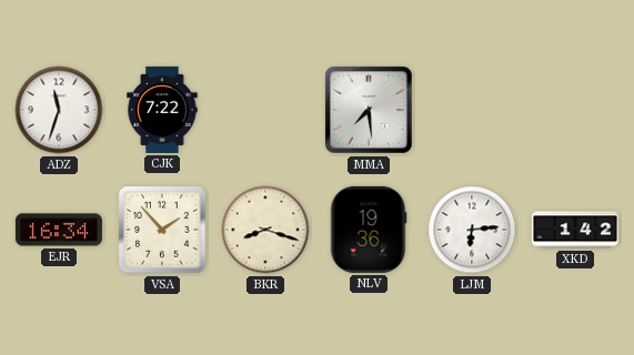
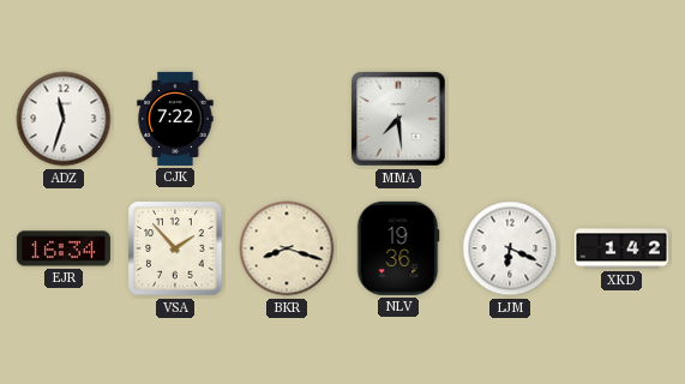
LJM: 6:14 -> 6:19
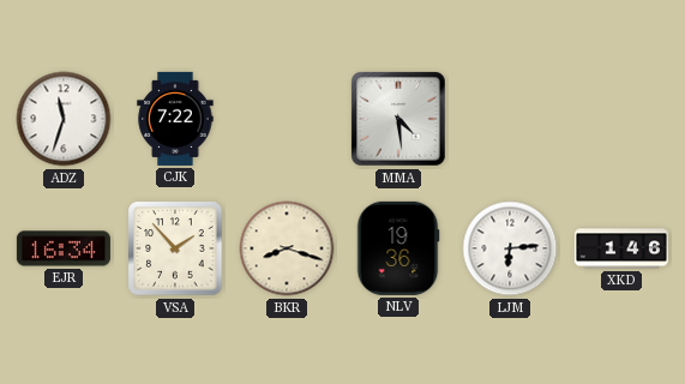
MMA: 7:29 -> 4:29
LJM: 6:19 -> 6:14
XKD: 1:42 -> 1:46
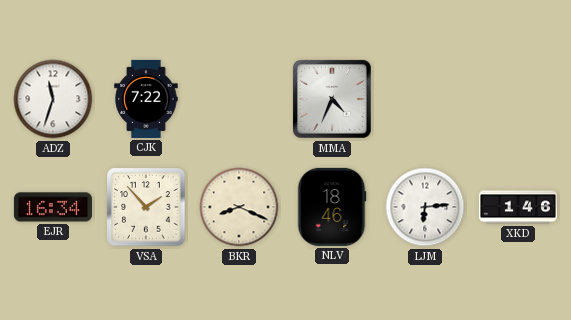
MMA: 4:29 -> 4:34
BKR: 8:18 -> 8:19
NLV: 19:36 -> 18:46
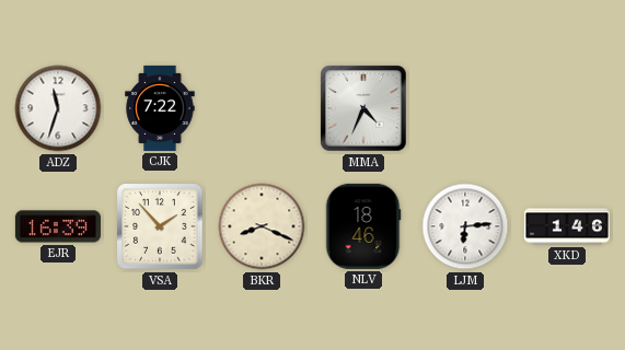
EJR: 16:34 -> 16:39
